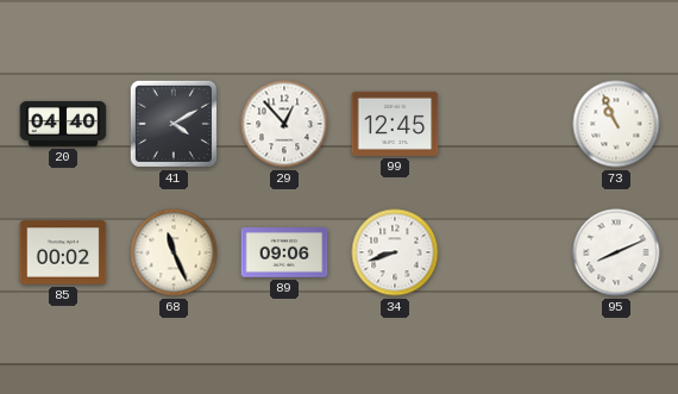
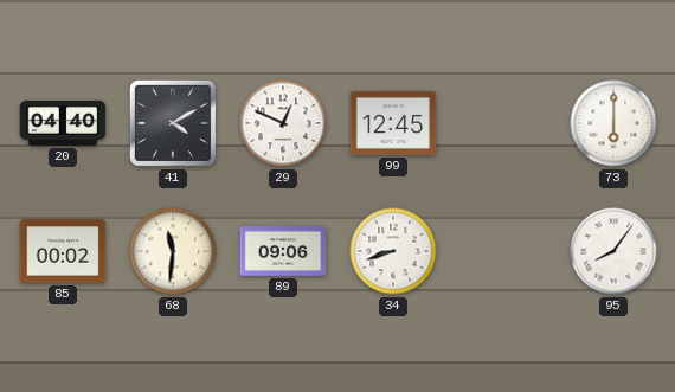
29: 12:53 -> 12:49
73: 10:56 -> 6:00
68: 11:26 -> 11:31
95: 8:11 -> 8:06
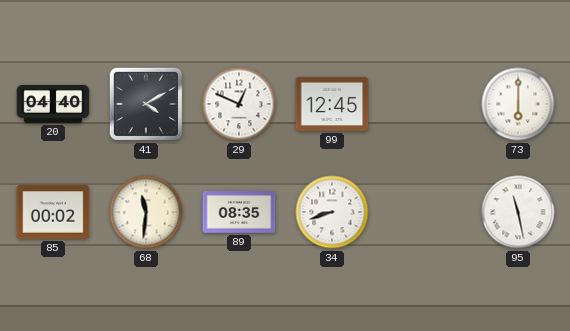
89: 09:06 -> 08:35
95: 8:06 -> 11:28
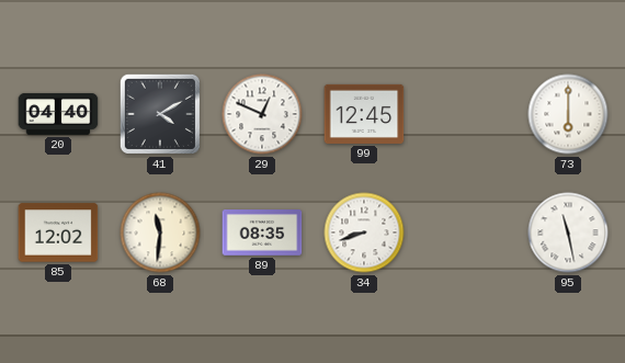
85: 00:02 -> 12:02
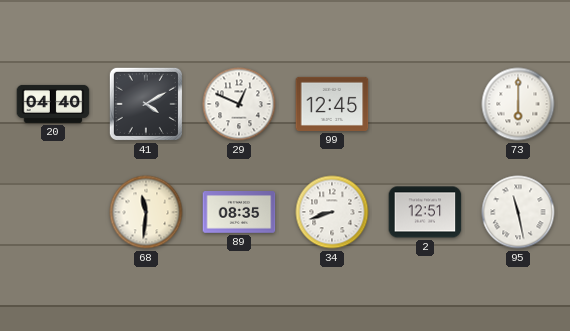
85: 12:02 -> none
2: none -> 12:51
